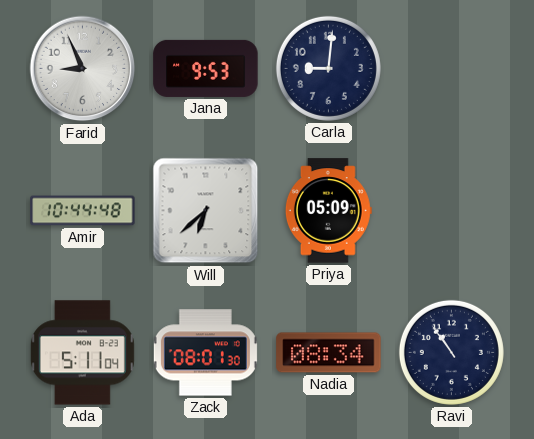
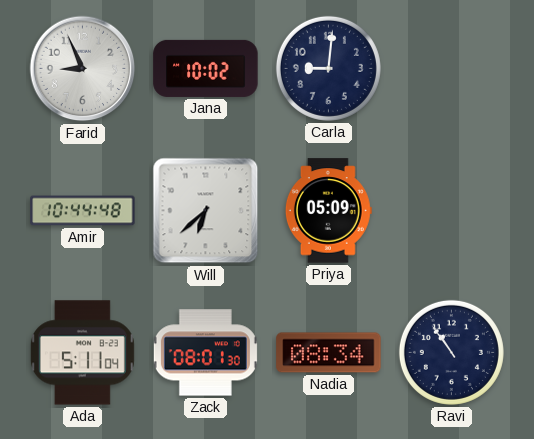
Jana: 9:53 -> 10:02
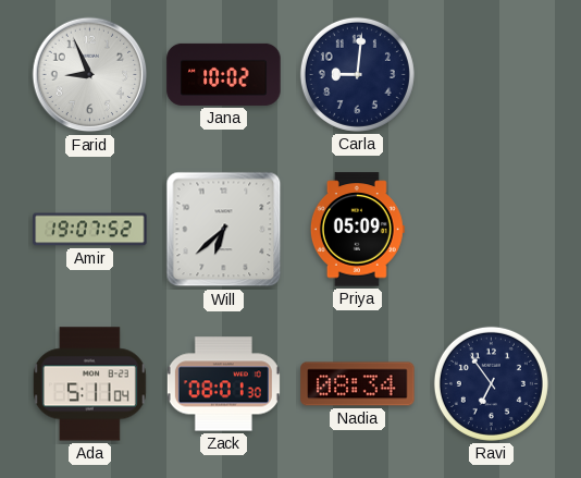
Amir: 10:44 -> 19:07
Ravi: 10:54 -> 6:54
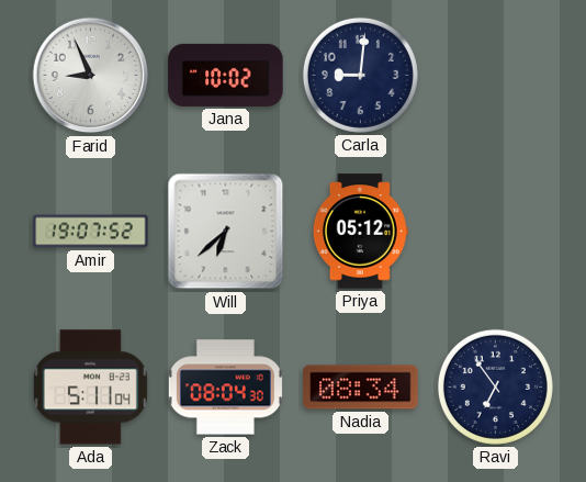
Priya: 05:09 -> 05:12
Zack: 08:01 -> 08:04
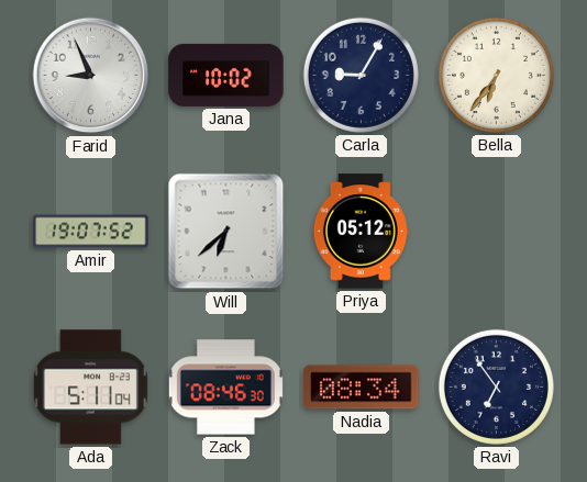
Carla: 9:01 -> 9:05
Bella: none -> 6:36
Zack: 08:04 -> 08:46
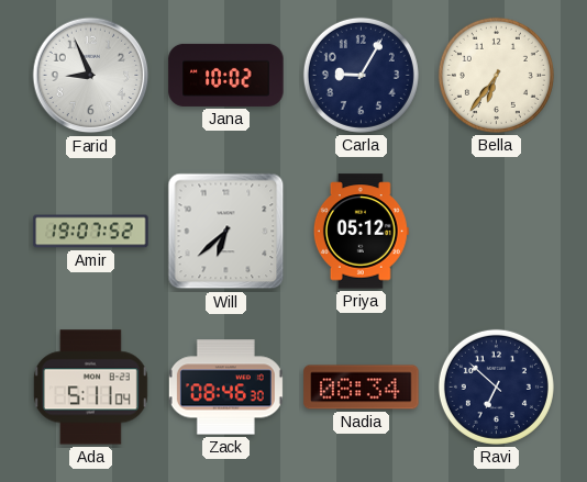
Ravi: 6:54 -> 6:52
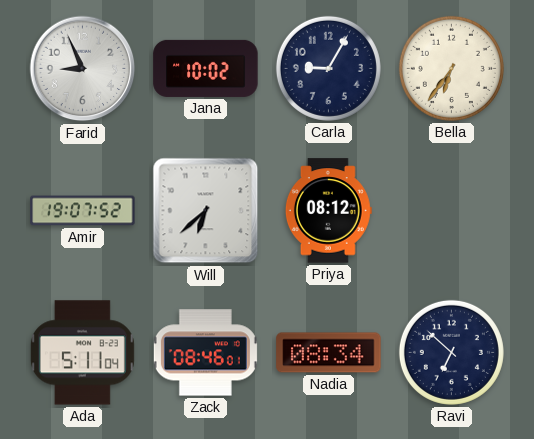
Priya: 05:12 -> 08:12
Zack: 08:46:30 -> 08:46:01
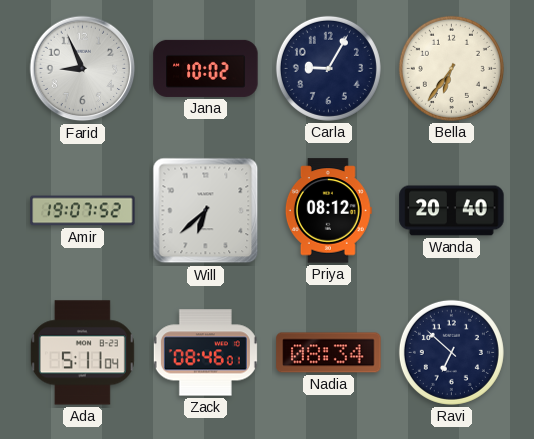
Wanda: none -> 20:40
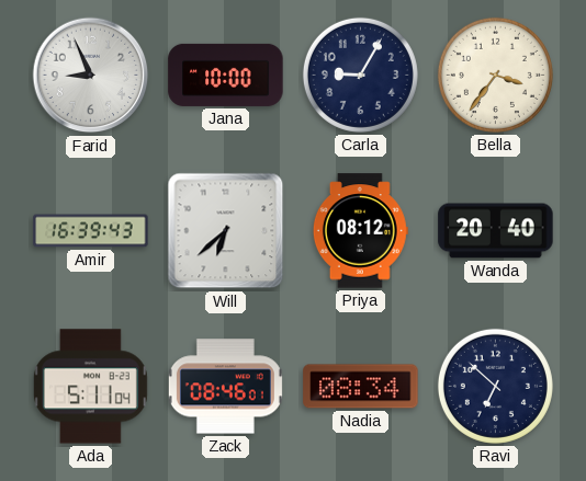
Jana: 10:02 -> 10:00
Bella: 6:36 -> 3:36
Amir: 19:07 -> 16:39
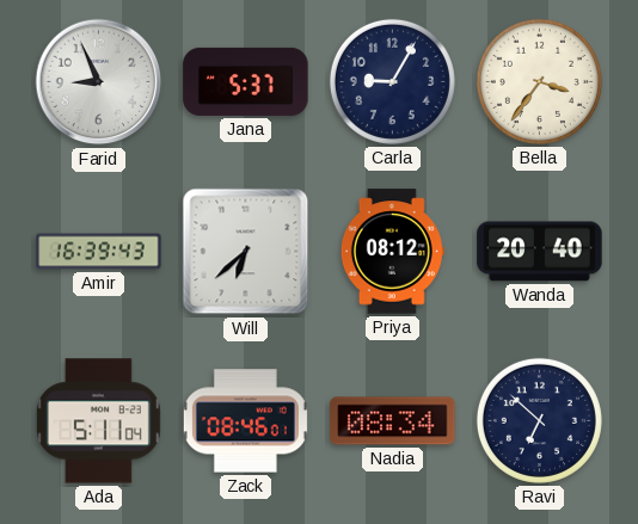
Jana: 10:00 -> 5:37
